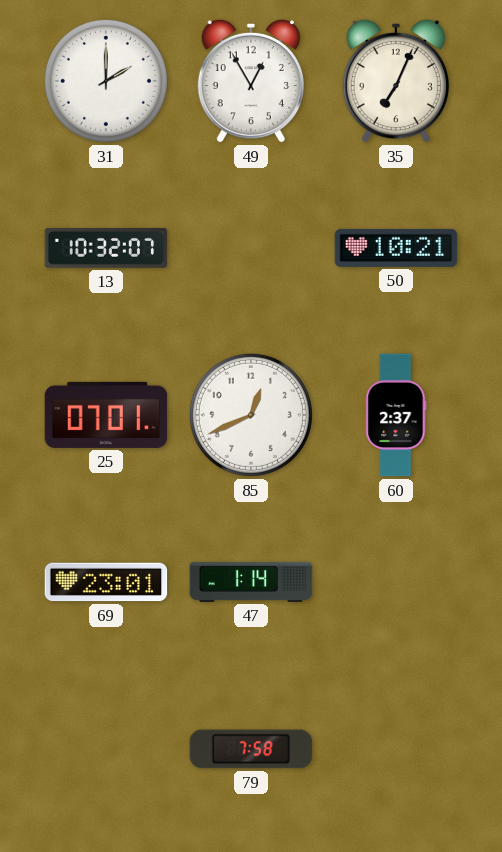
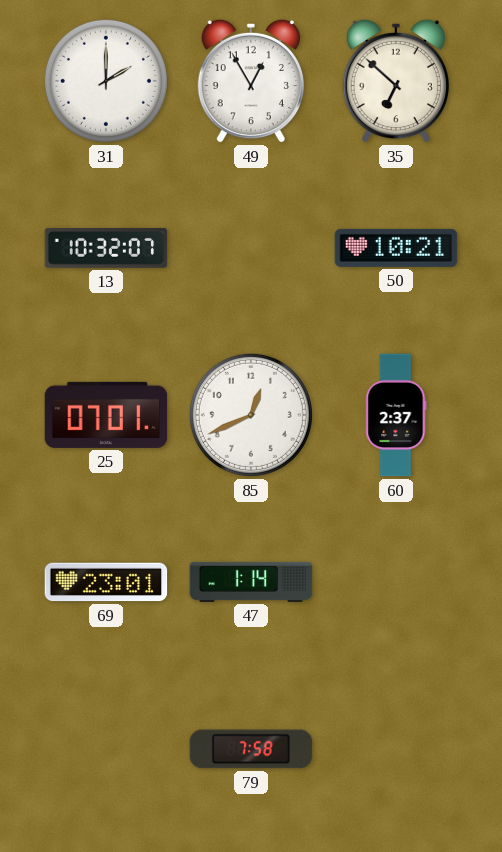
35: 7:04 -> 6:52
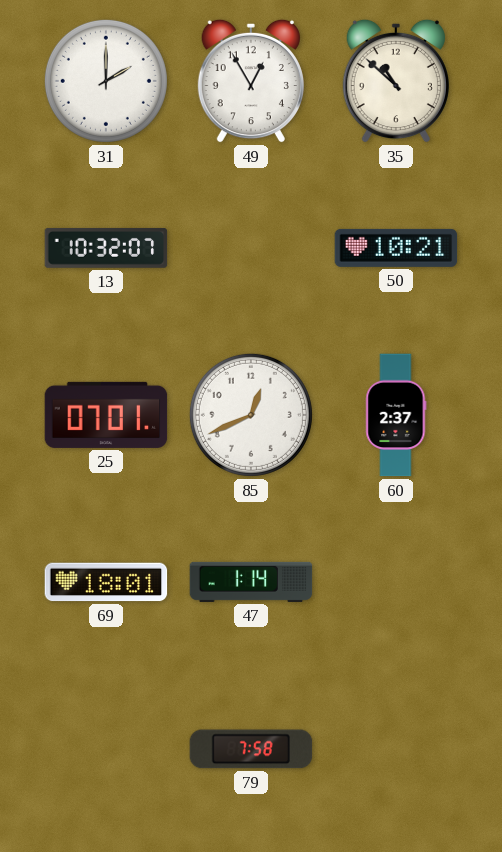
35: 6:52 -> 10:52
69: 23:01 -> 18:01
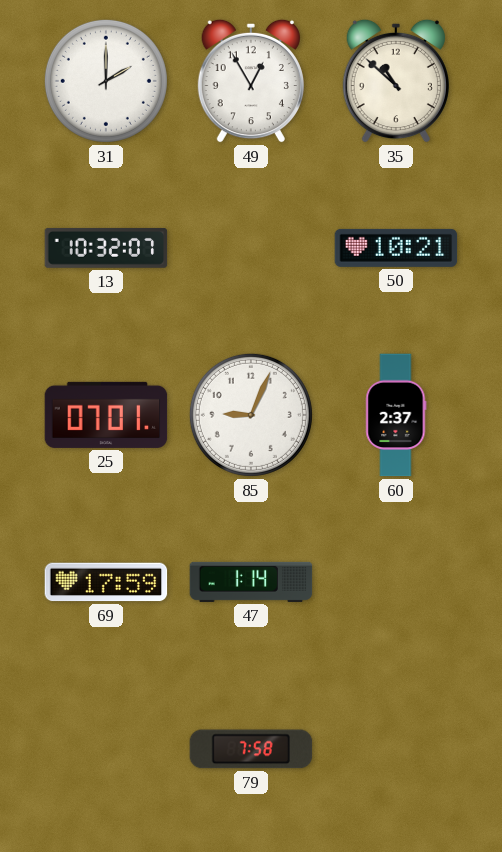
85: 12:41 -> 9:04
69: 18:01 -> 17:59
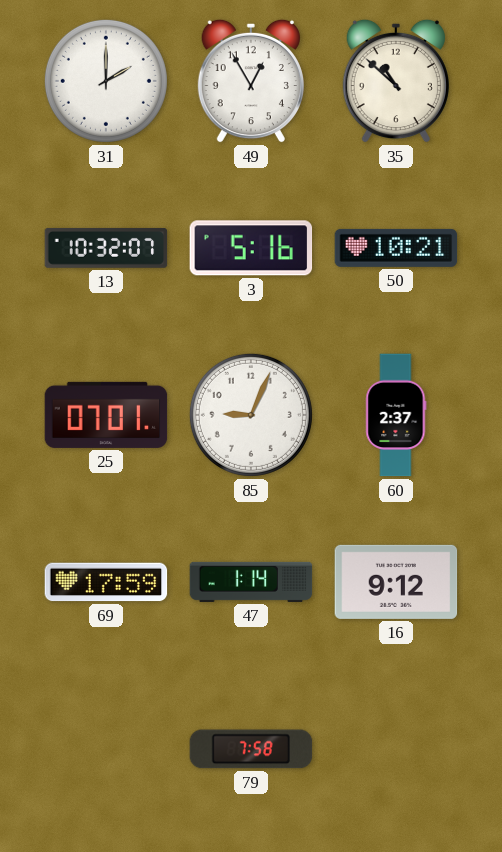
3: none -> 5:16
16: none -> 9:12
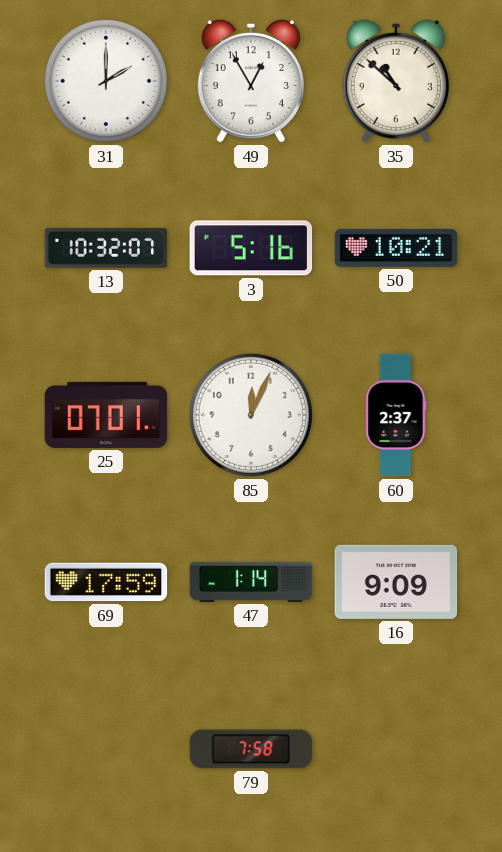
85: 9:04 -> 12:04
16: 9:12 -> 9:09
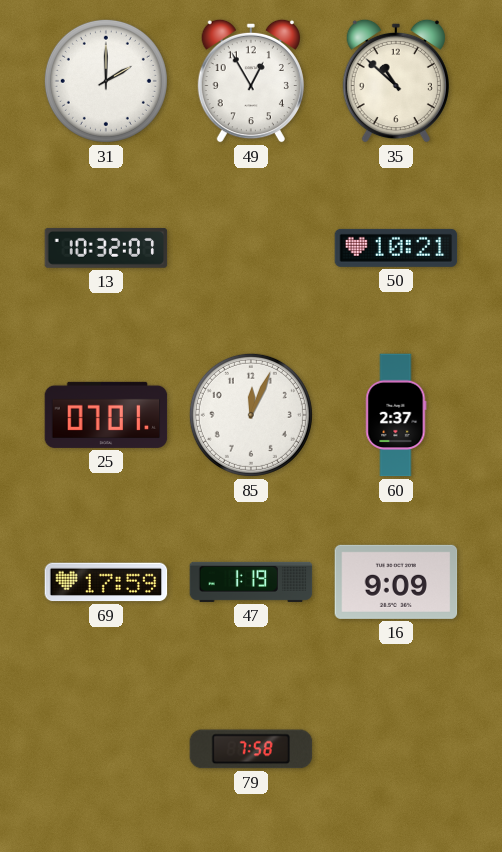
3: 5:16 -> none
47: 1:14 -> 1:19
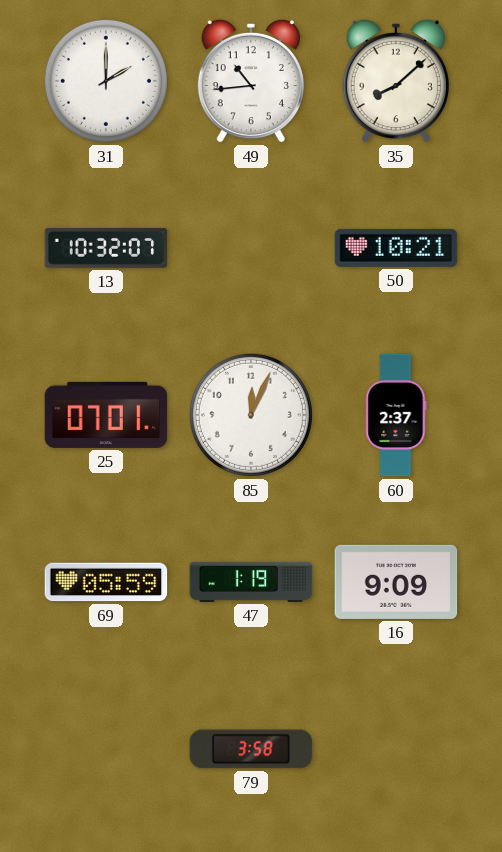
49: 12:55 -> 10:44
35: 10:52 -> 8:08
69: 17:59 -> 05:59
79: 7:58 -> 3:58
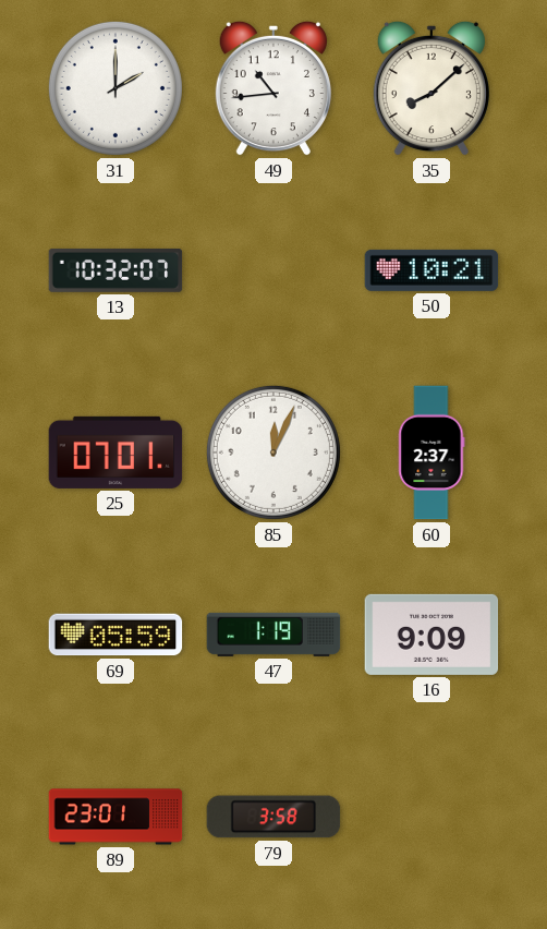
89: none -> 23:01
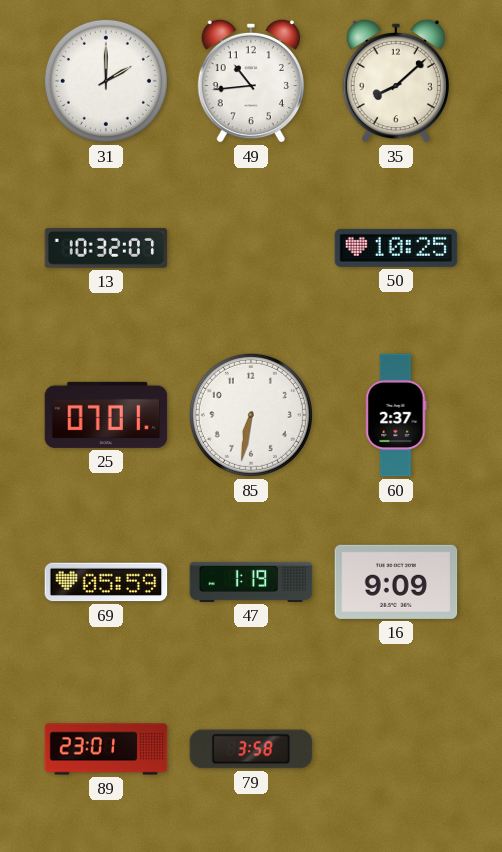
50: 10:21 -> 10:25
85: 12:04 -> 6:32
